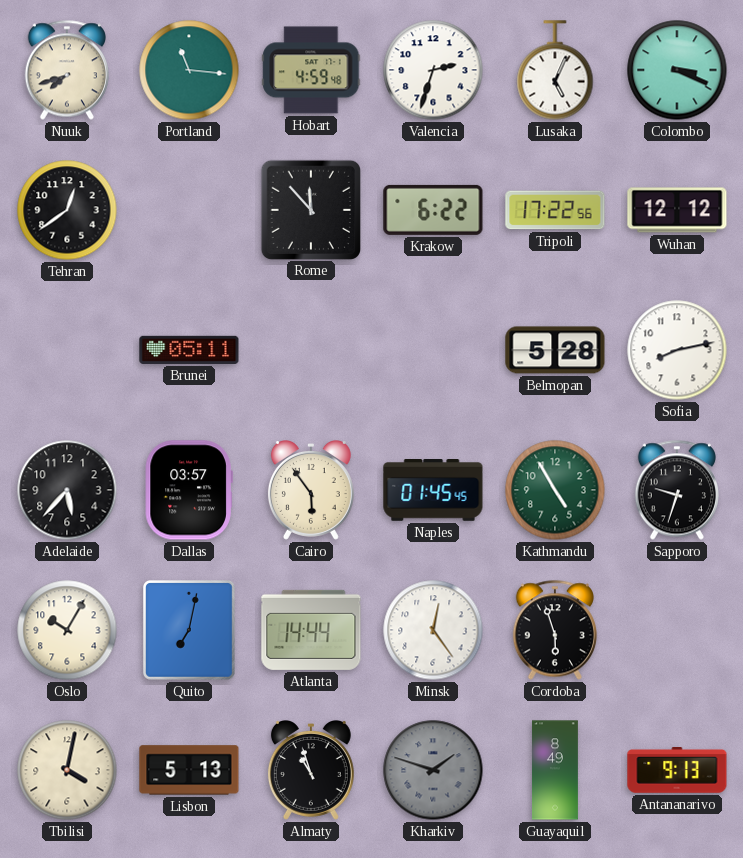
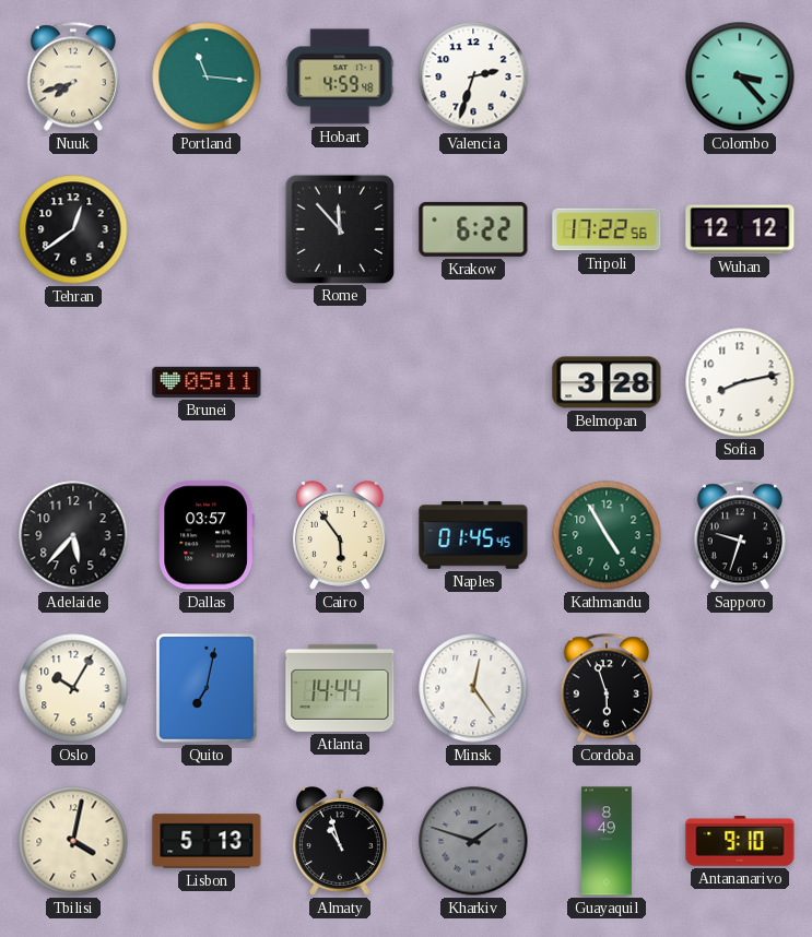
Lusaka: 5:04 -> none
Colombo: 3:19 -> 3:23
Belmopan: 5:28 -> 3:28
Antananarivo: 9:13 -> 9:10
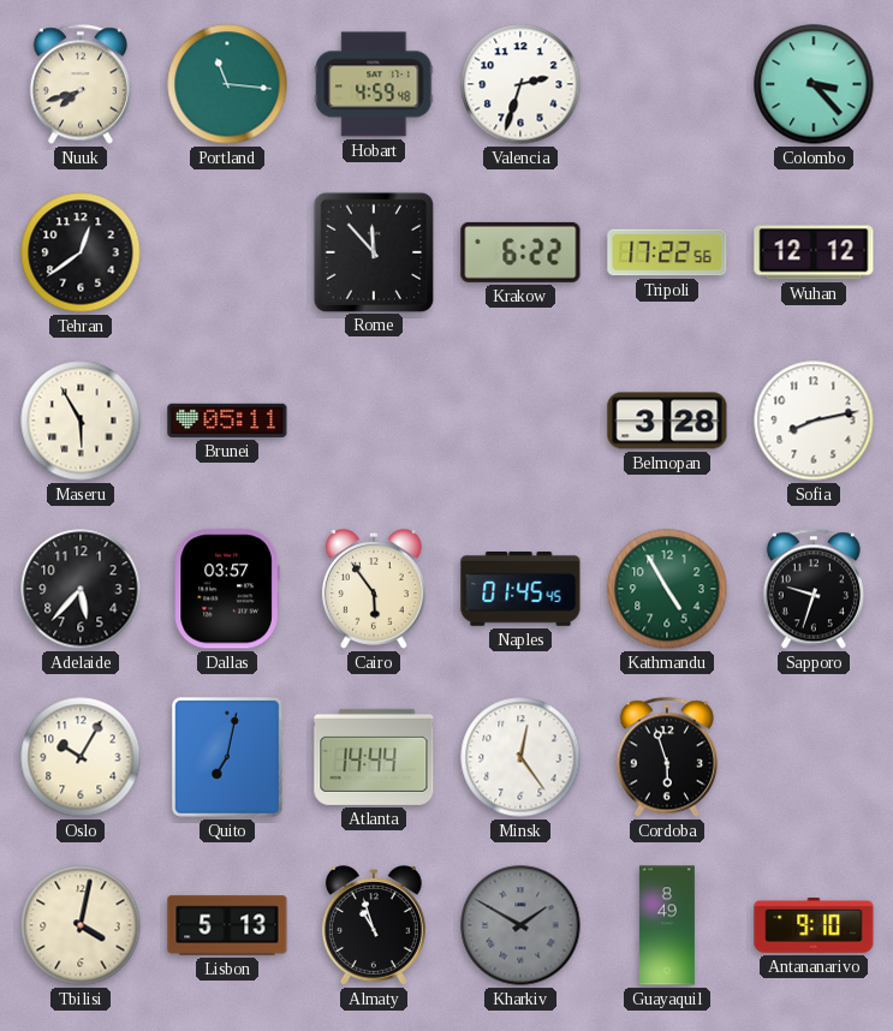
Maseru: none -> 5:55
Kharkiv: 1:48 -> 1:50
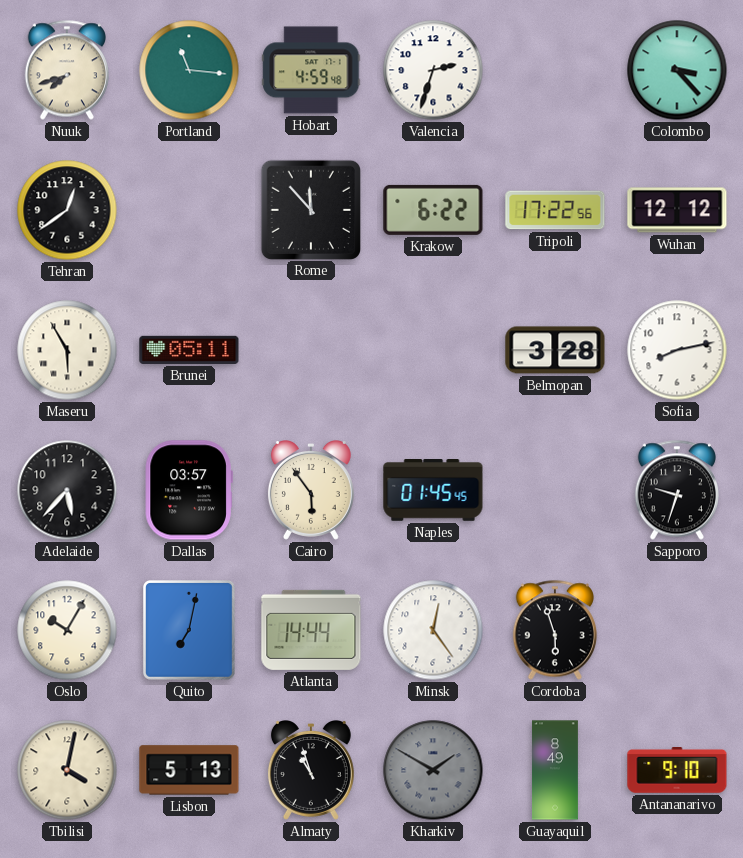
Kathmandu: 4:55 -> none
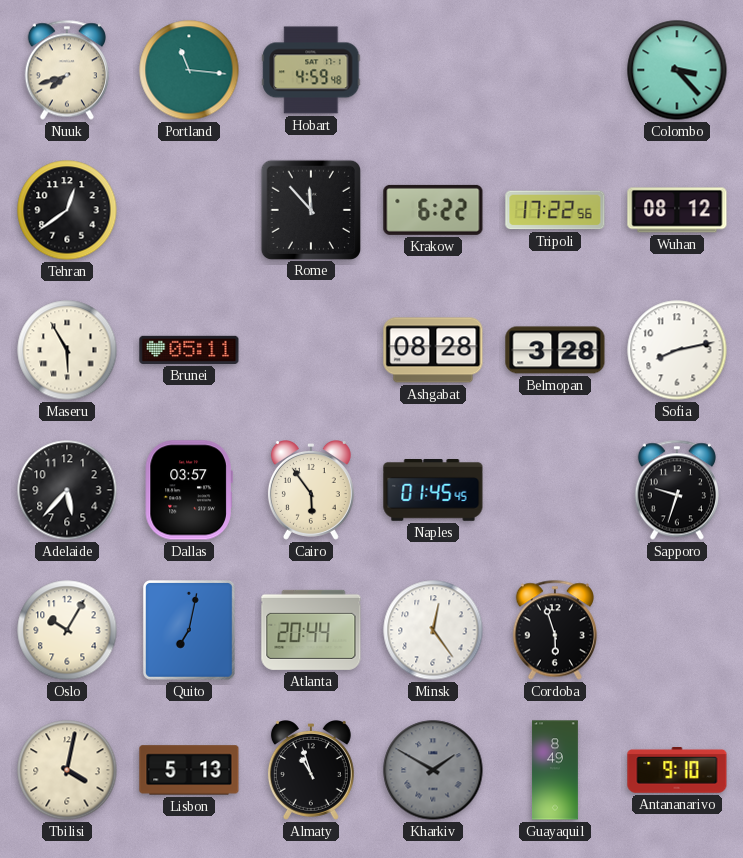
Valencia: 2:33 -> none
Wuhan: 12:12 -> 08:12
Ashgabat: none -> 08:28
Atlanta: 14:44 -> 20:44
